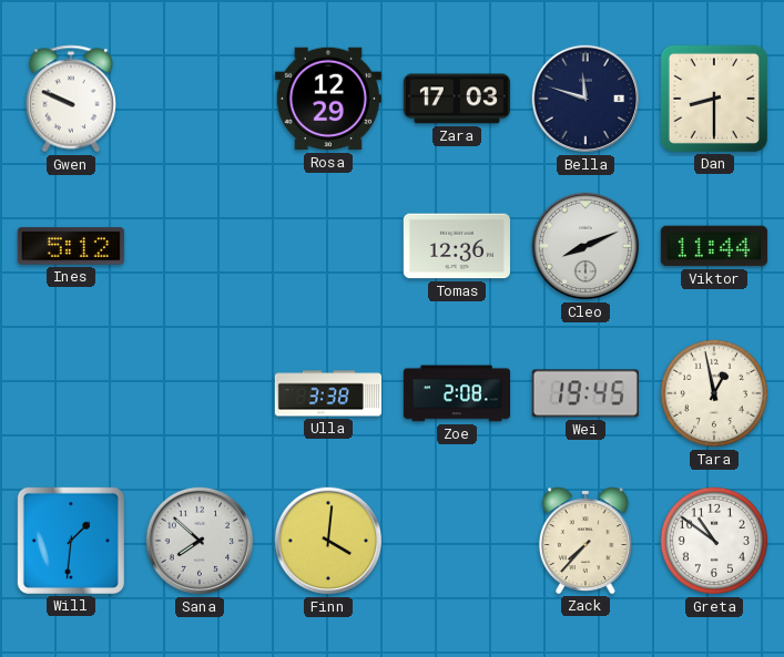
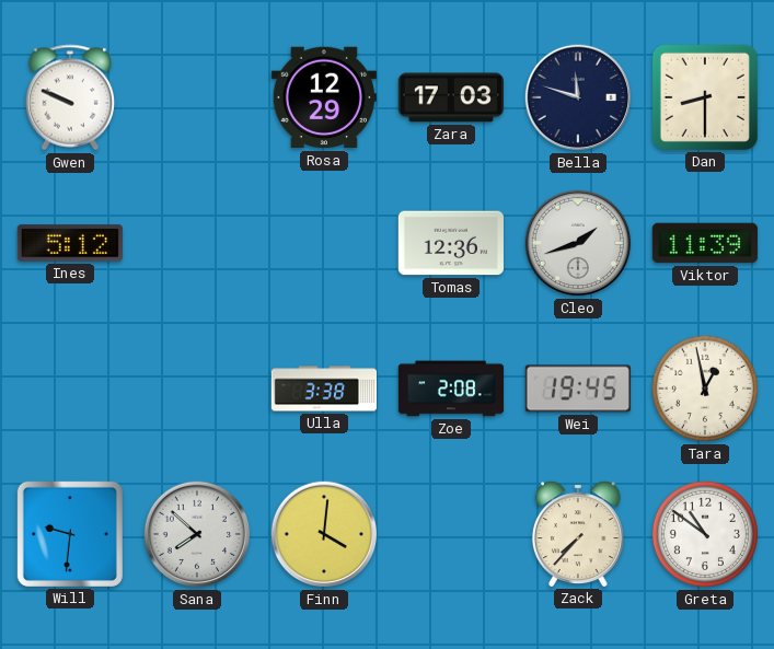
Cleo: 8:11 -> 1:42
Viktor: 11:44 -> 11:39
Will: 1:31 -> 9:31
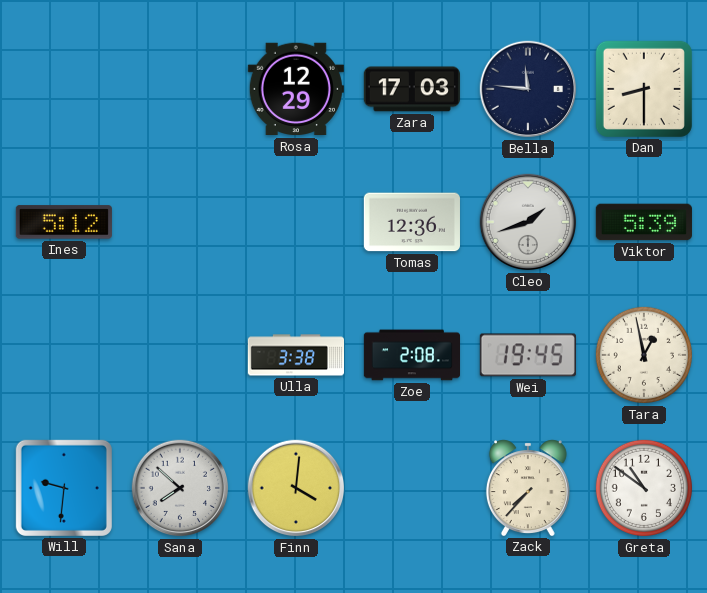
Gwen: 9:49 -> none
Bella: 11:48 -> 11:46
Viktor: 11:39 -> 5:39
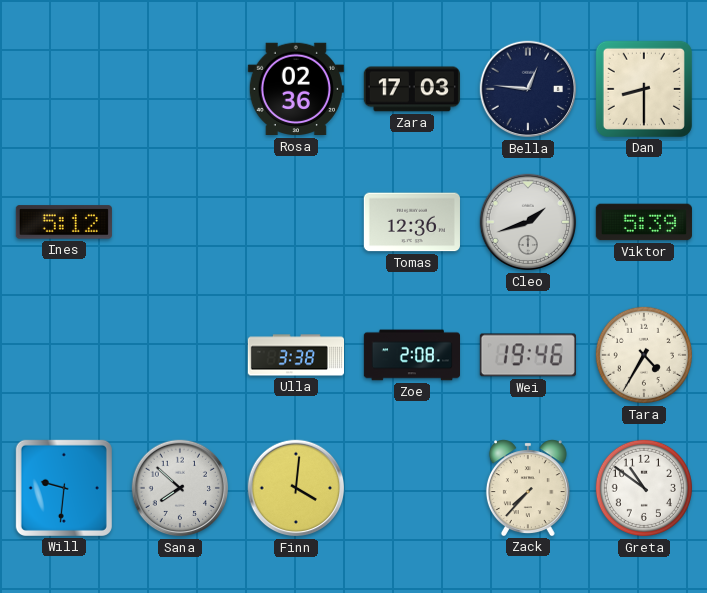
Rosa: 12:29 -> 02:36
Bella: 11:46 -> 12:46
Wei: 19:45 -> 19:46
Tara: 12:58 -> 4:35
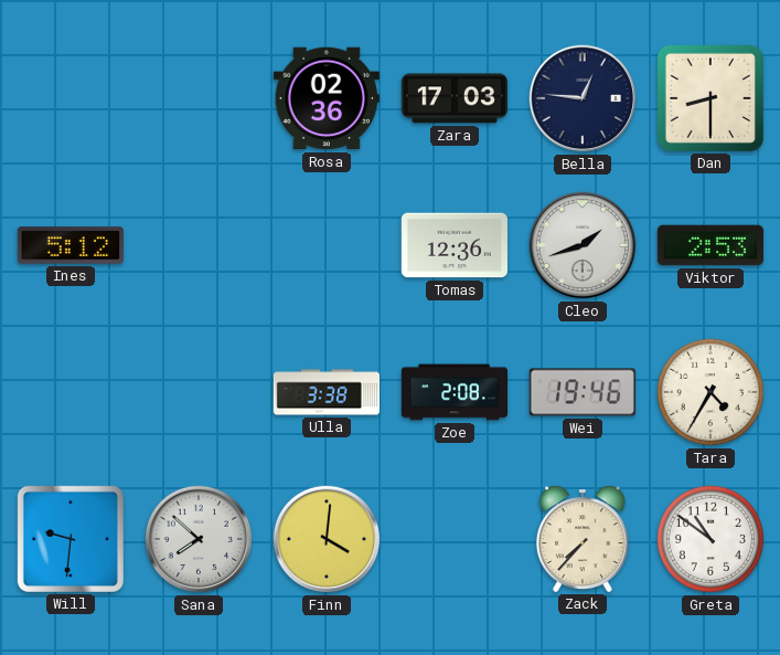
Viktor: 5:39 -> 2:53
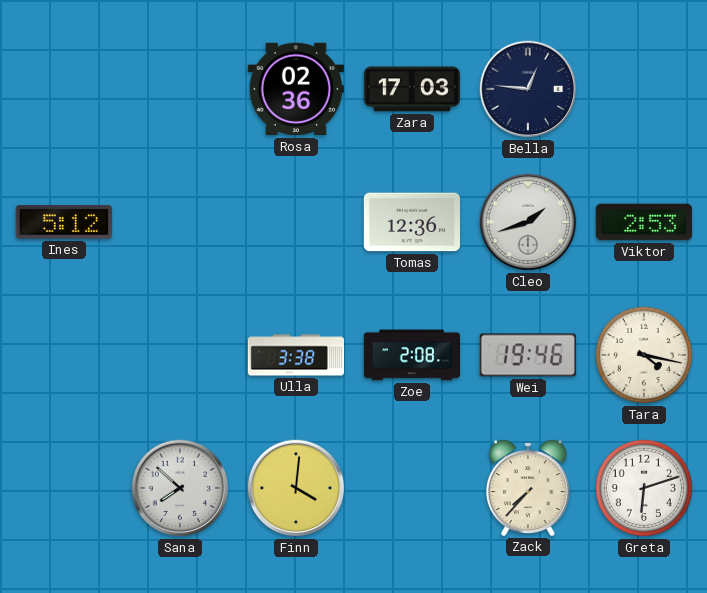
Dan: 8:30 -> none
Tara: 4:35 -> 4:17
Will: 9:31 -> none
Greta: 10:51 -> 6:12
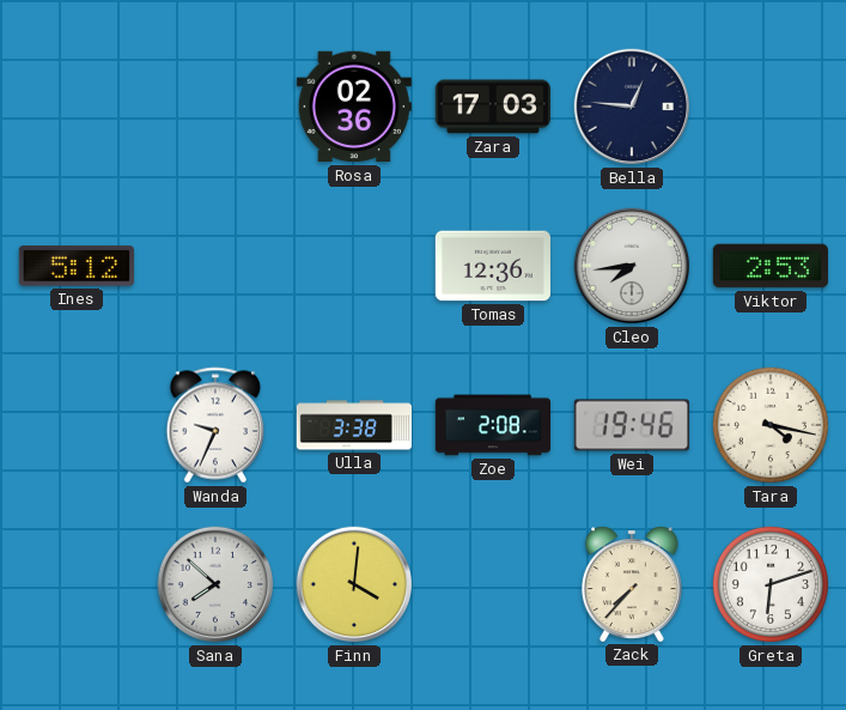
Cleo: 1:42 -> 7:44
Wanda: none -> 9:34
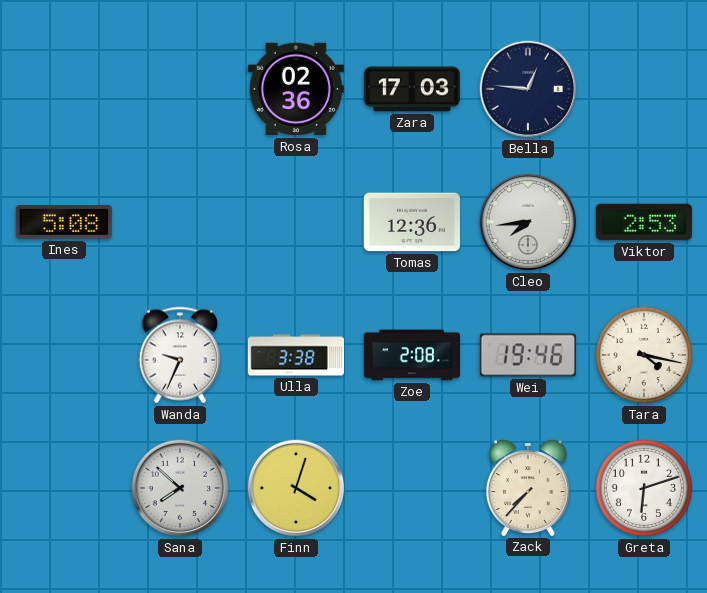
Ines: 5:12 -> 5:08
Finn: 4:01 -> 4:03
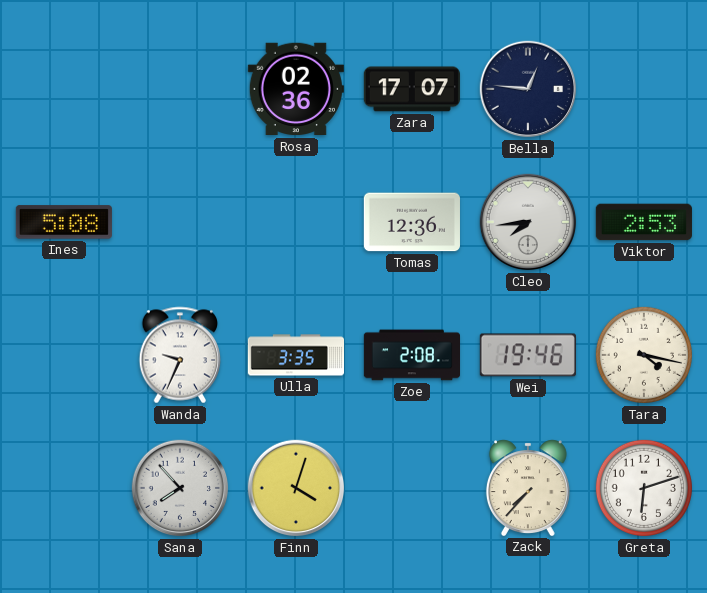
Zara: 17:03 -> 17:07
Ulla: 3:38 -> 3:35
Sana: 7:52 -> 7:53
